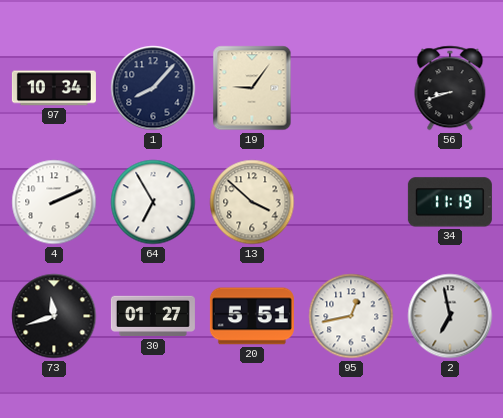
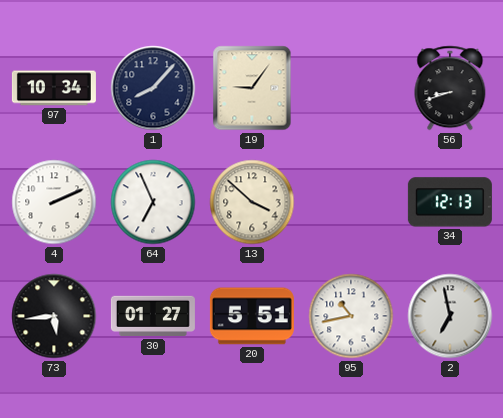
64: 6:55 -> 6:56
34: 11:19 -> 12:13
73: 11:42 -> 5:44
95: 12:43 -> 10:43
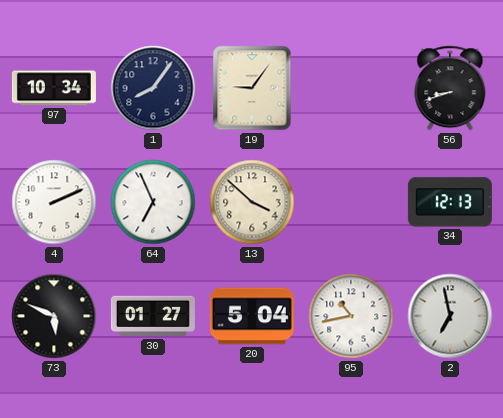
1: 8:07 -> 8:06
73: 5:44 -> 5:49
20: 5:51 -> 5:04
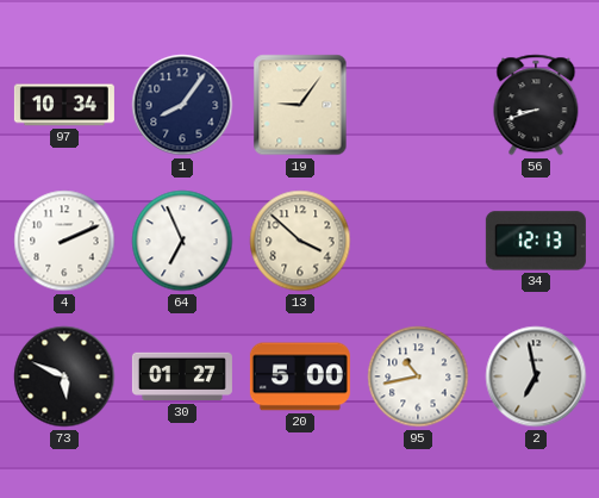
20: 5:04 -> 5:00
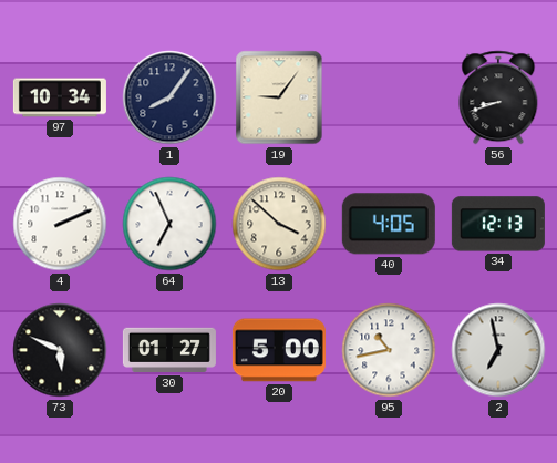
40: none -> 4:05
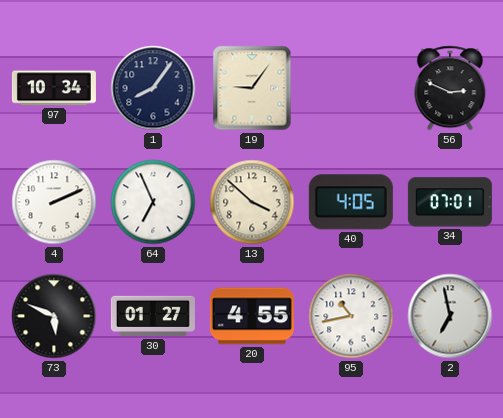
56: 8:42 -> 2:49
34: 12:13 -> 07:01
20: 5:00 -> 4:55
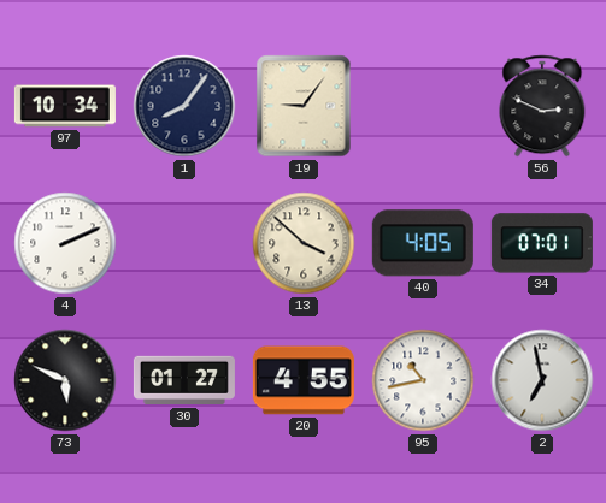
64: 6:56 -> none
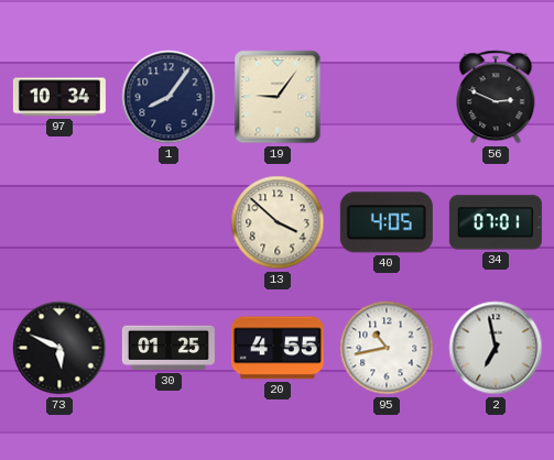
4: 2:11 -> none
30: 01:27 -> 01:25
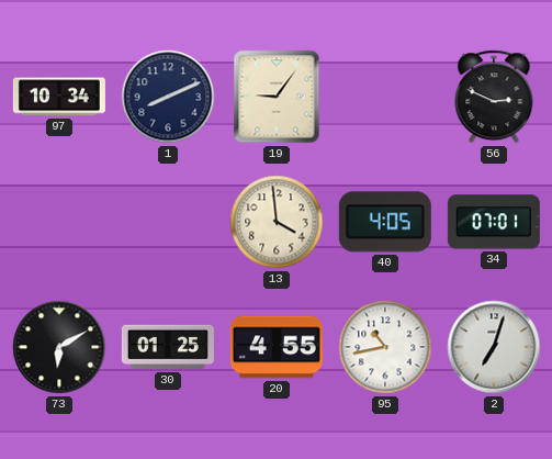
1: 8:06 -> 8:11
13: 3:52 -> 3:59
73: 5:49 -> 6:10
2: 6:58 -> 7:03
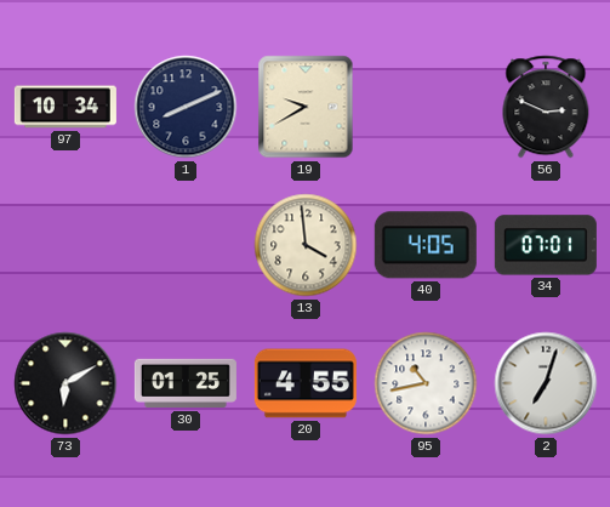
19: 9:06 -> 9:40
